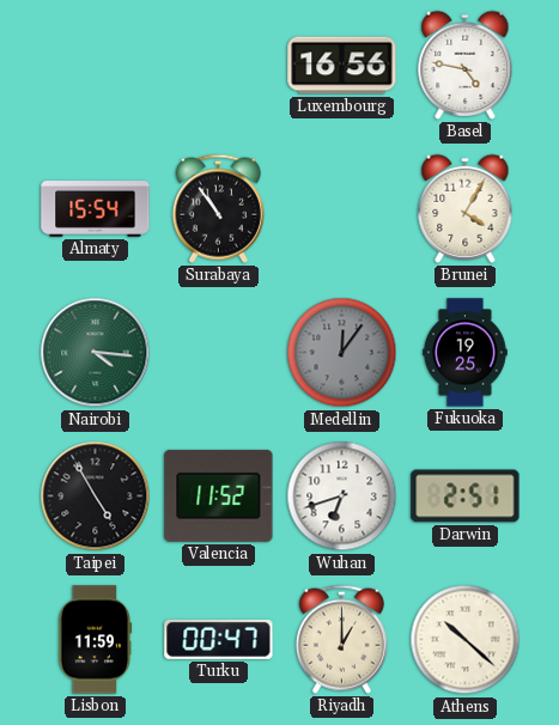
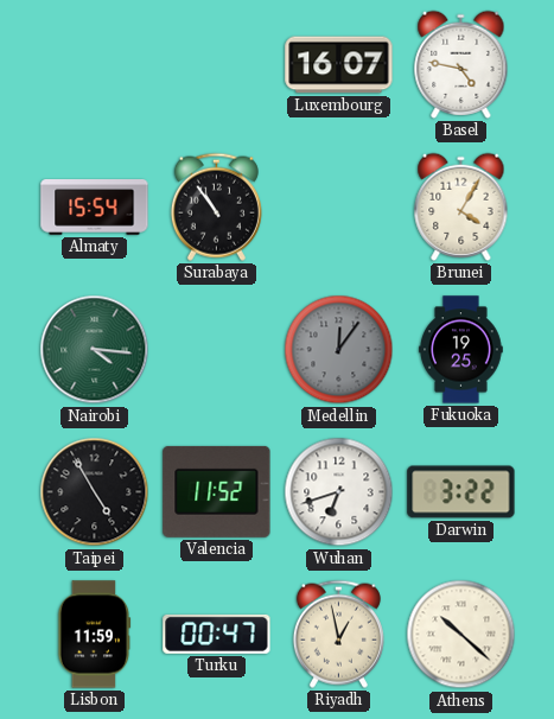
Luxembourg: 16:56 -> 16:07
Darwin: 2:51 -> 3:22
Riyadh: 1:00 -> 12:58
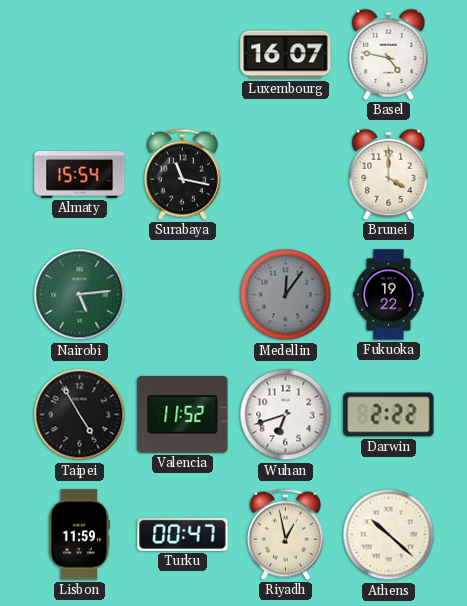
Surabaya: 10:54 -> 11:17
Brunei: 4:05 -> 4:00
Nairobi: 4:16 -> 5:14
Fukuoka: 19:25 -> 19:22
Darwin: 3:22 -> 2:22
